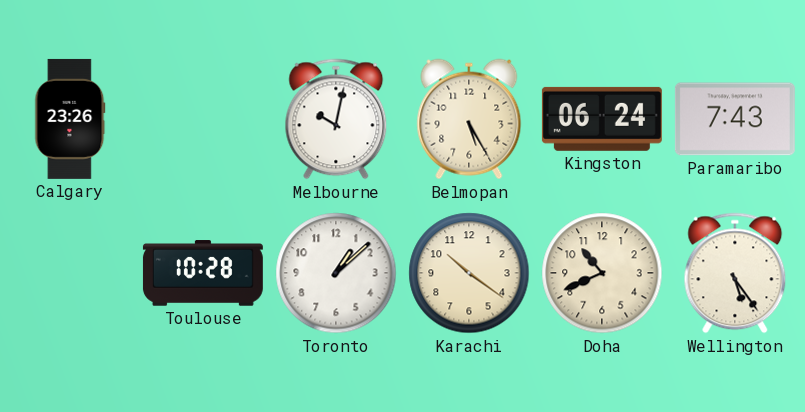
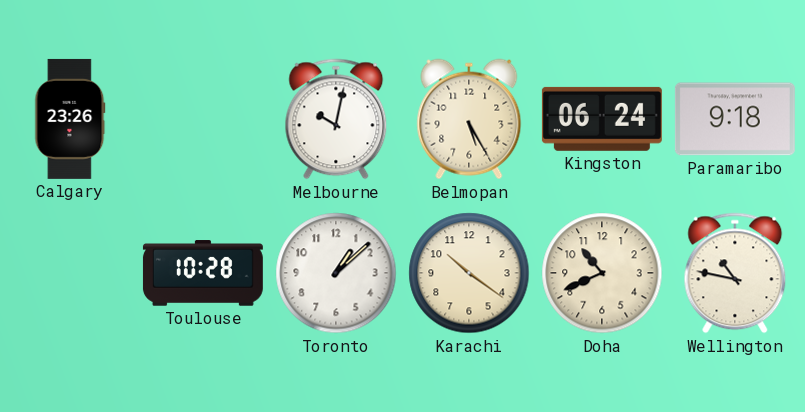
Paramaribo: 7:43 -> 9:18
Wellington: 5:24 -> 10:47
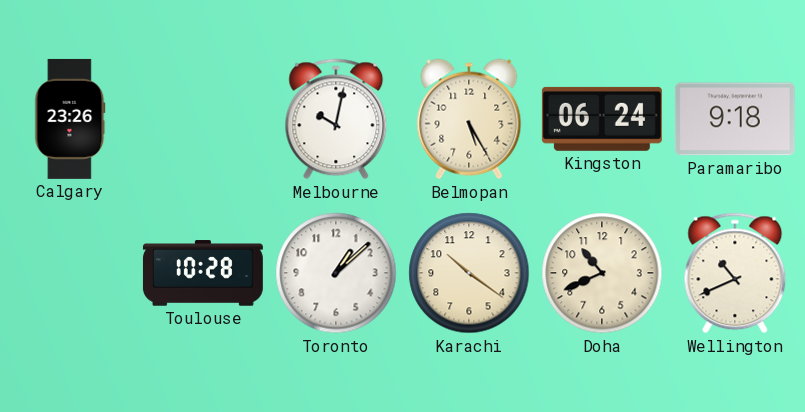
Wellington: 10:47 -> 10:41
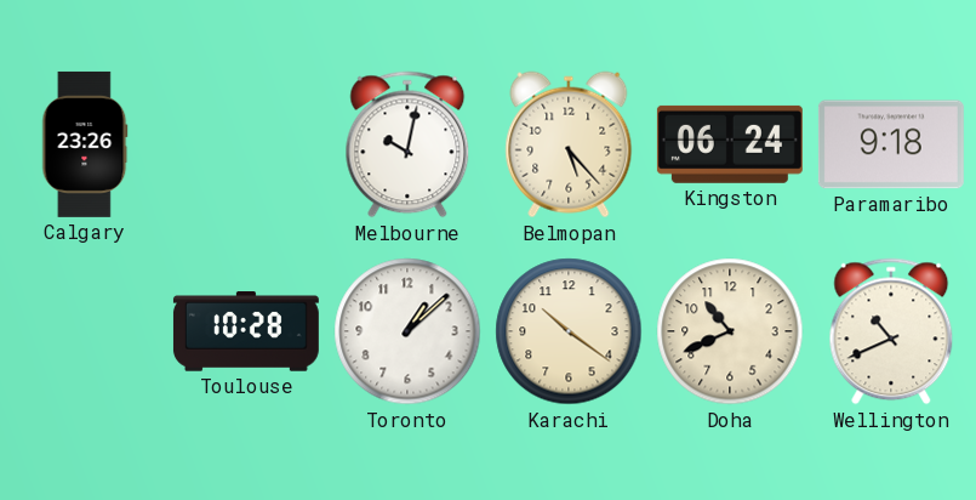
Belmopan: 5:25 -> 5:23
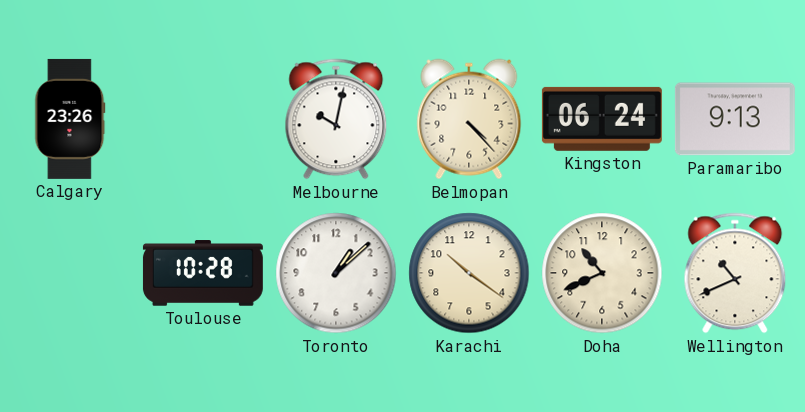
Belmopan: 5:23 -> 4:23
Paramaribo: 9:18 -> 9:13
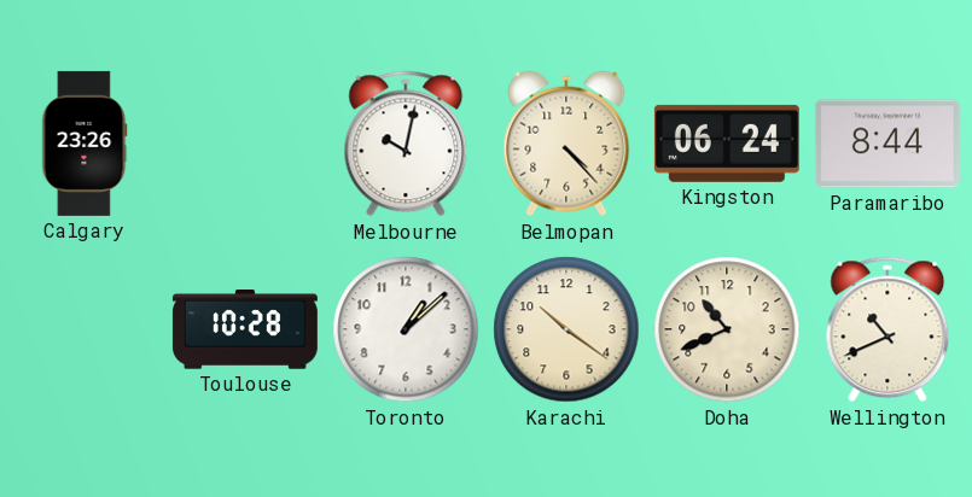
Paramaribo: 9:13 -> 8:44
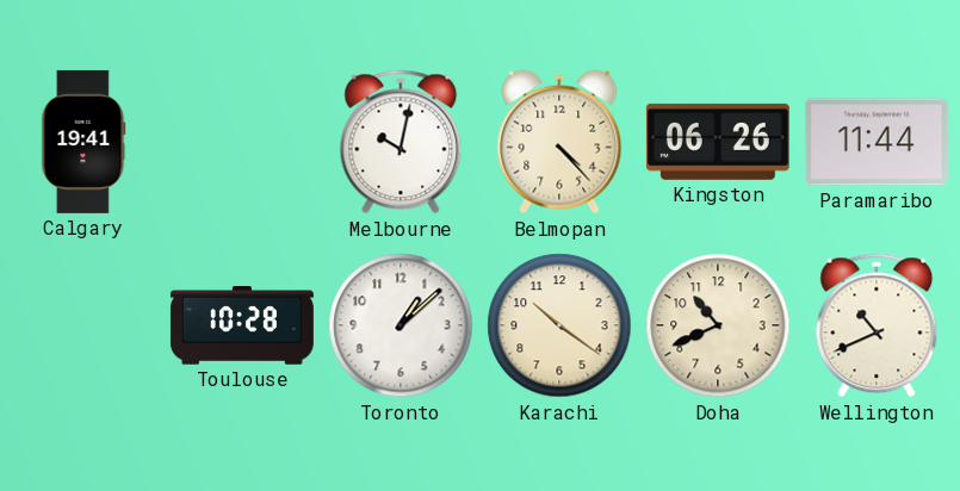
Calgary: 23:26 -> 19:41
Kingston: 06:24 -> 06:26
Paramaribo: 8:44 -> 11:44
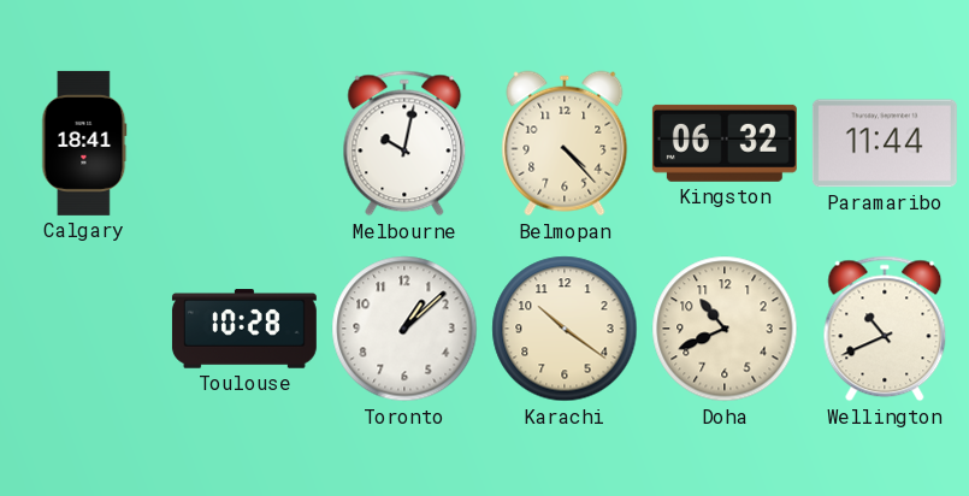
Calgary: 19:41 -> 18:41
Kingston: 06:26 -> 06:32
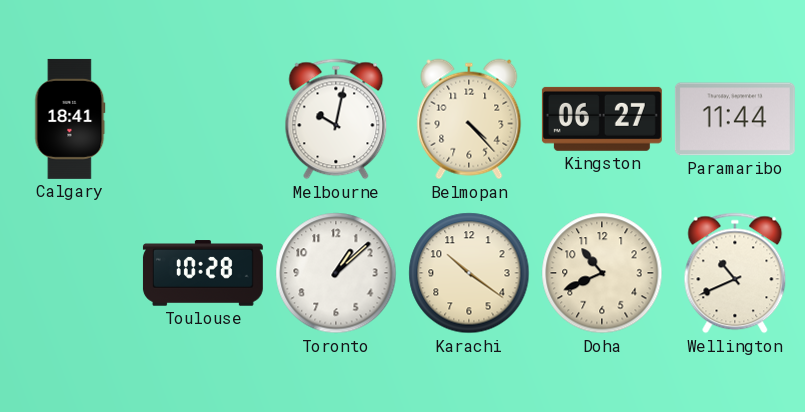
Kingston: 06:32 -> 06:27
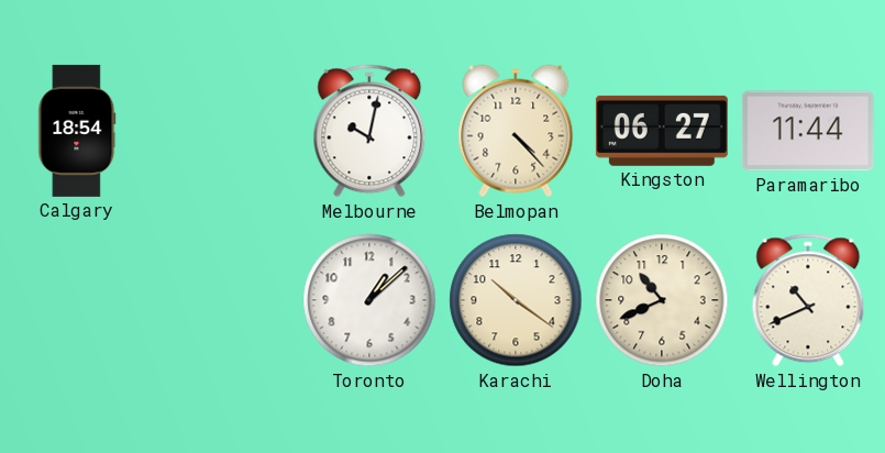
Calgary: 18:41 -> 18:54
Toulouse: 10:28 -> none
